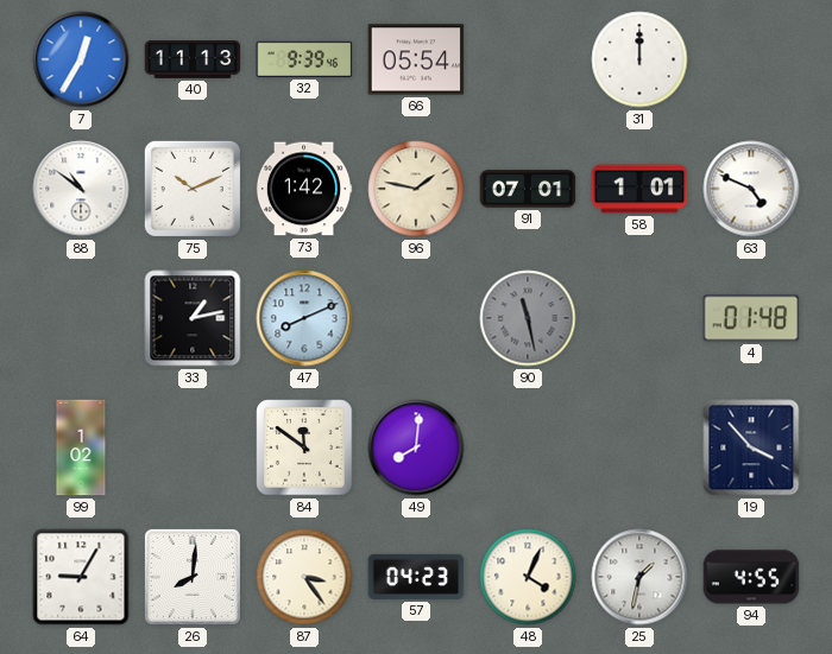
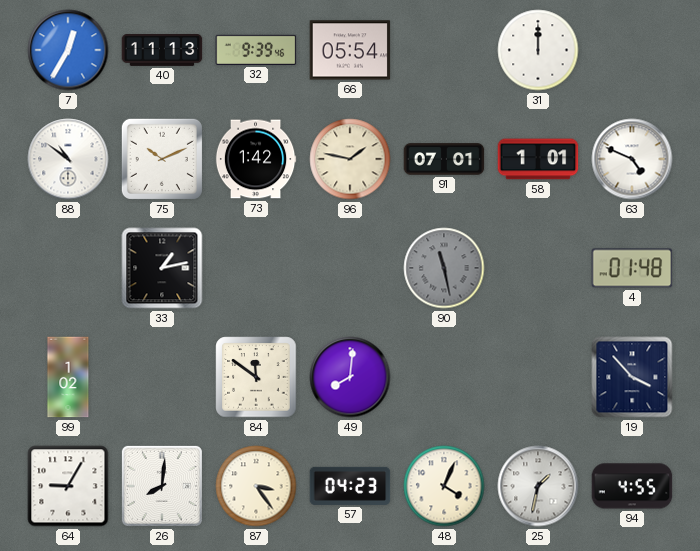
47: 8:11 -> none
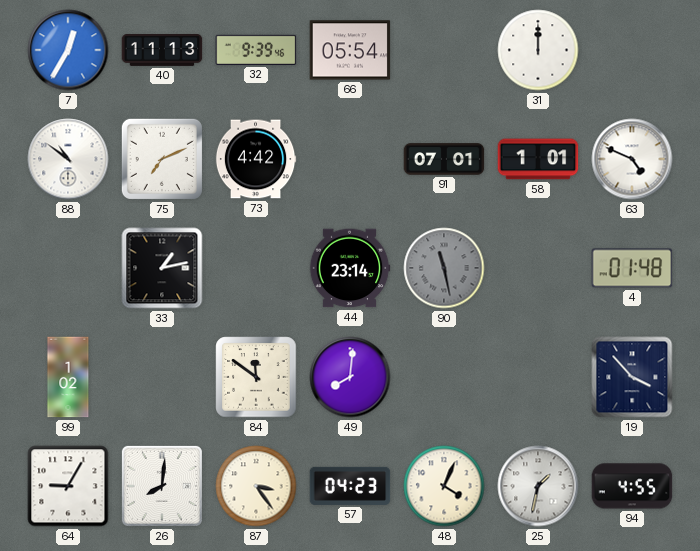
75: 10:11 -> 7:11
73: 1:42 -> 4:42
96: 1:47 -> none
44: none -> 23:14
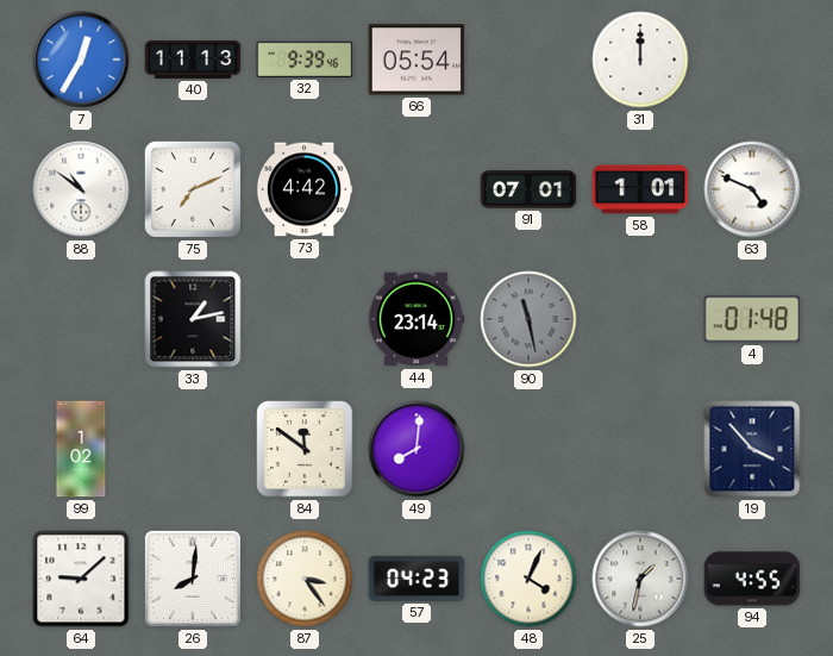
64: 9:05 -> 9:08
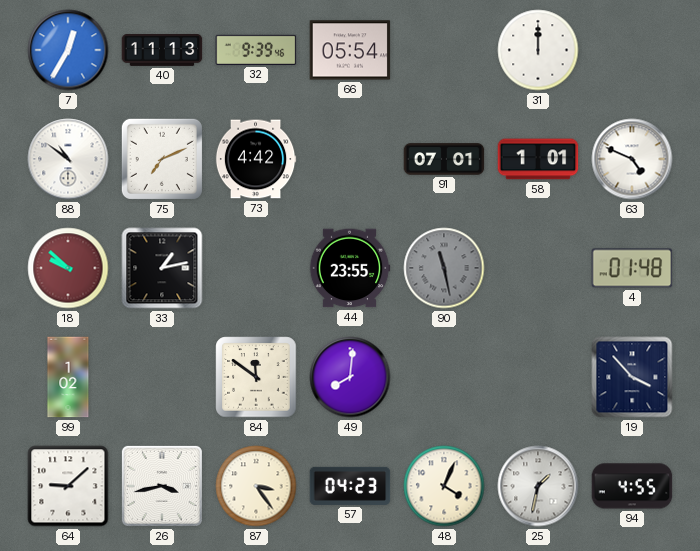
18: none -> 9:52
44: 23:14 -> 23:55
26: 8:01 -> 3:43
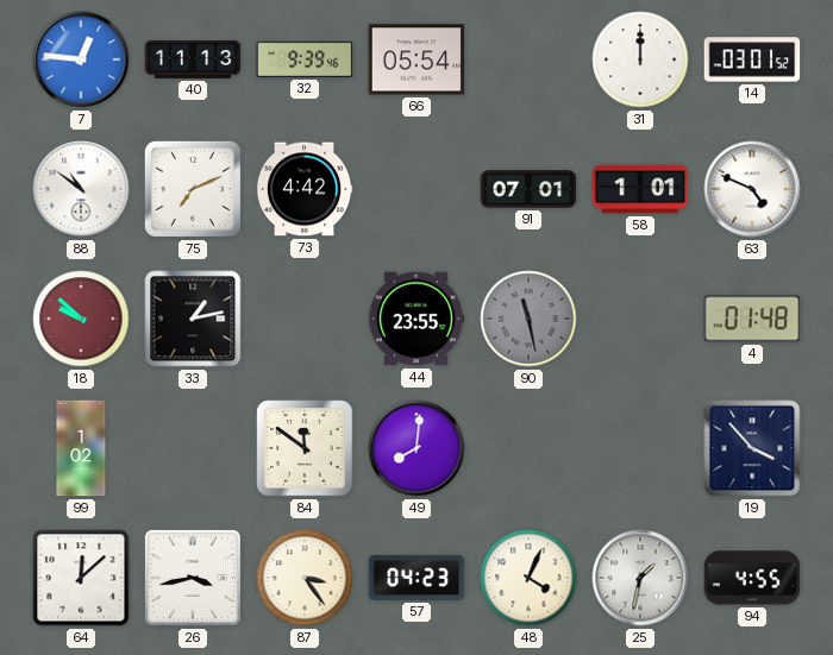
7: 12:35 -> 12:46
14: none -> 03:01
64: 9:08 -> 12:08
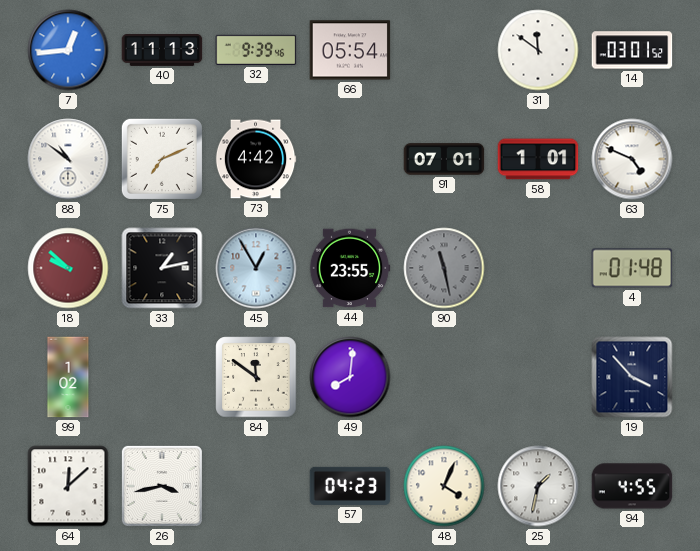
7: 12:46 -> 12:44
31: 12:00 -> 11:51
45: none -> 12:55
87: 3:24 -> none
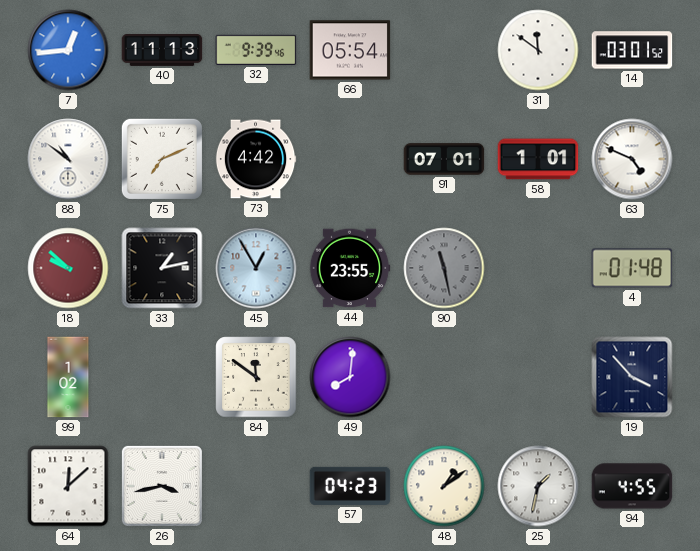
48: 4:04 -> 1:09
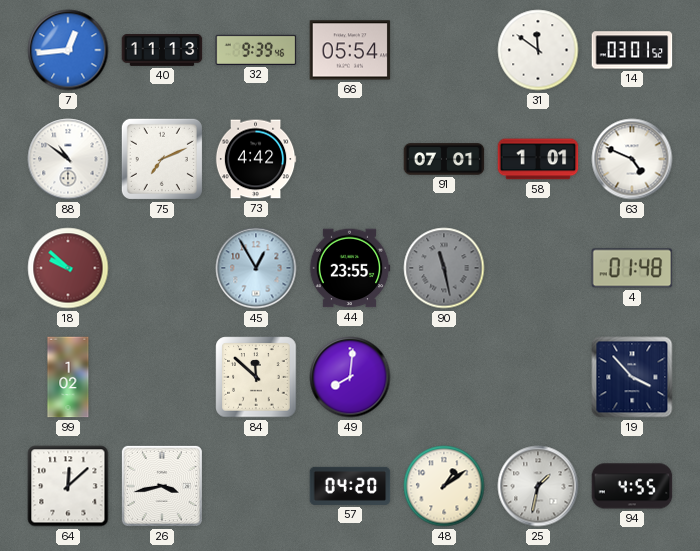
33: 1:13 -> none
84: 11:51 -> 11:52
57: 04:23 -> 04:20
